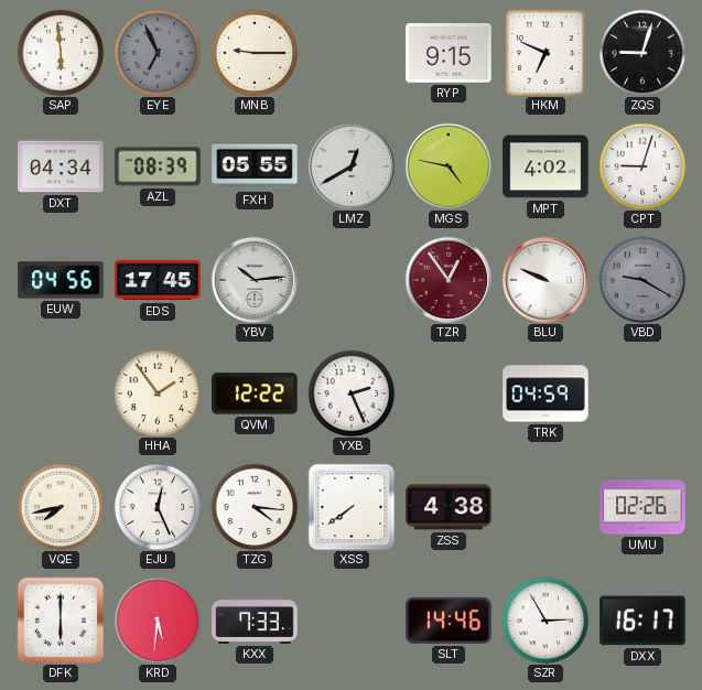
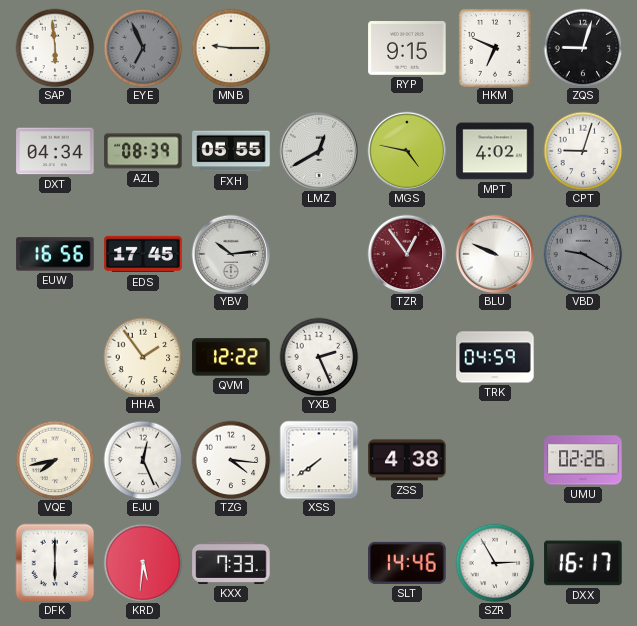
EUW: 04:56 -> 16:56
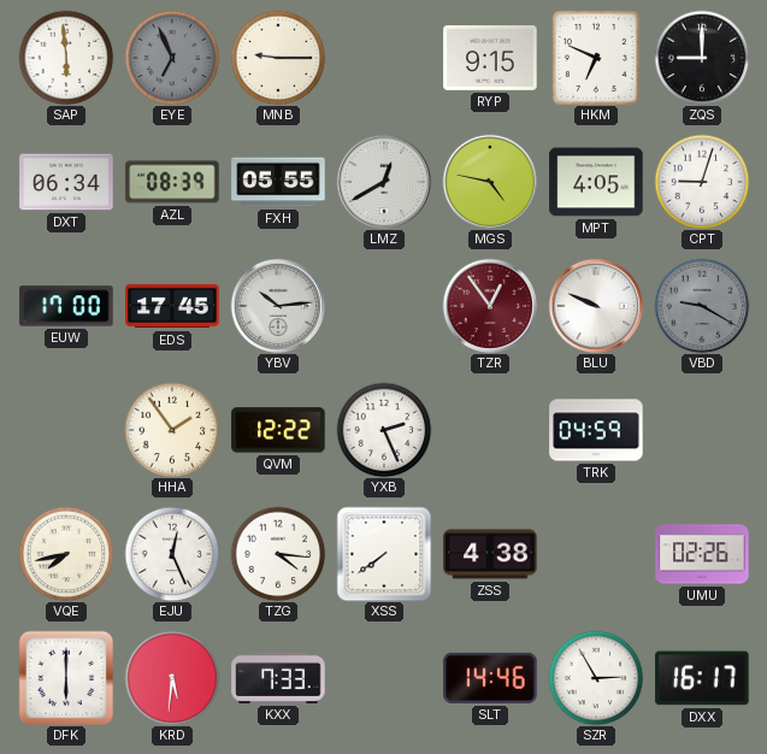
ZQS: 9:03 -> 9:00
DXT: 04:34 -> 06:34
MPT: 4:02 -> 4:05
EUW: 16:56 -> 17:00
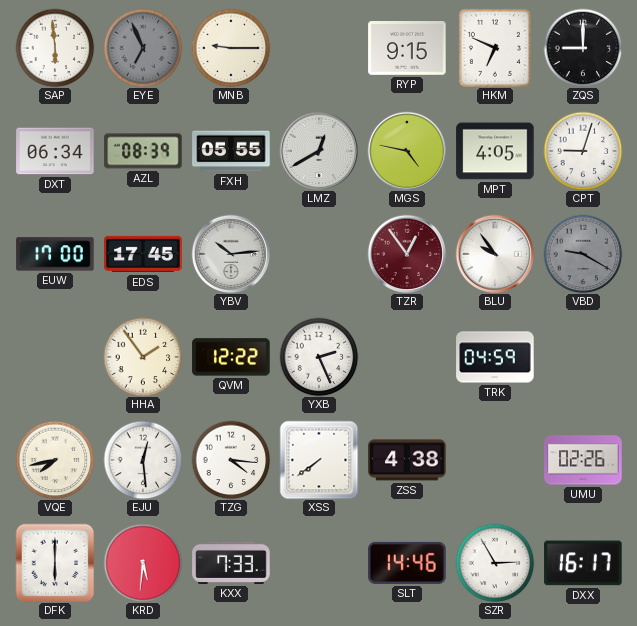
BLU: 9:49 -> 9:54
EJU: 12:26 -> 12:29
